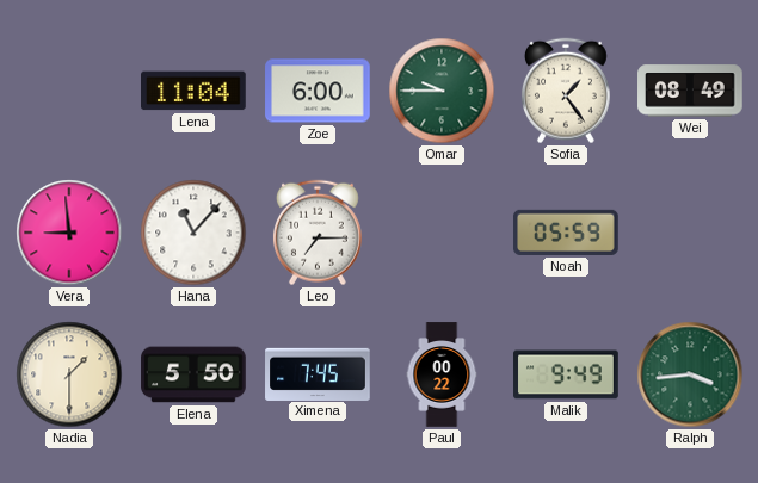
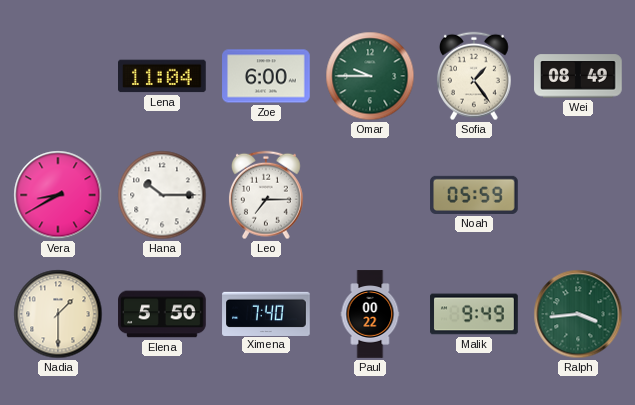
Vera: 8:59 -> 8:40
Hana: 11:07 -> 10:15
Ximena: 7:45 -> 7:40
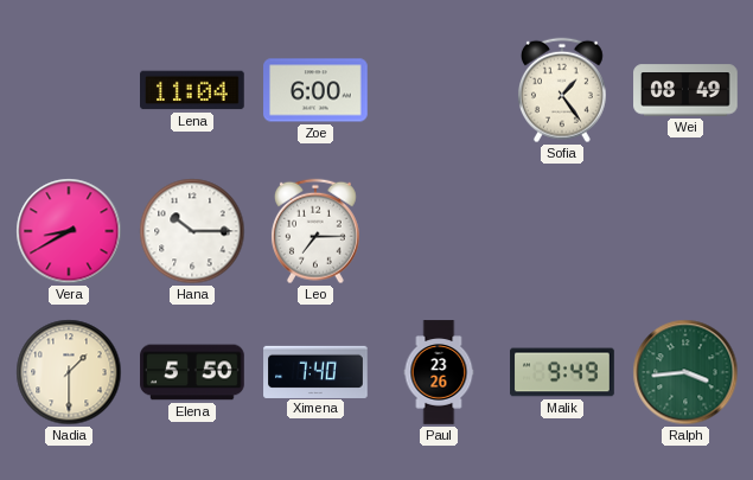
Omar: 9:45 -> none
Noah: 05:59 -> none
Paul: 00:22 -> 23:26
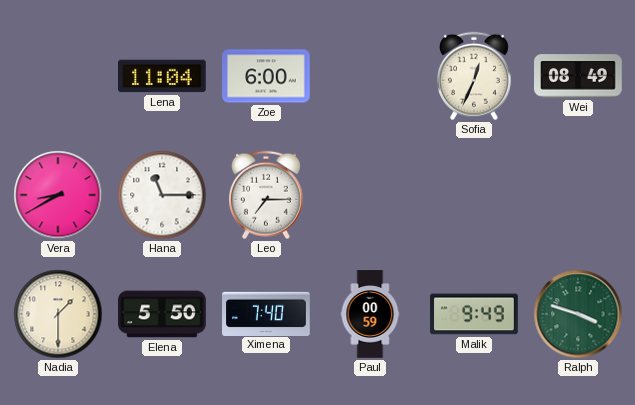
Sofia: 1:24 -> 12:34
Hana: 10:15 -> 11:15
Paul: 23:26 -> 00:59
Ralph: 3:44 -> 3:48
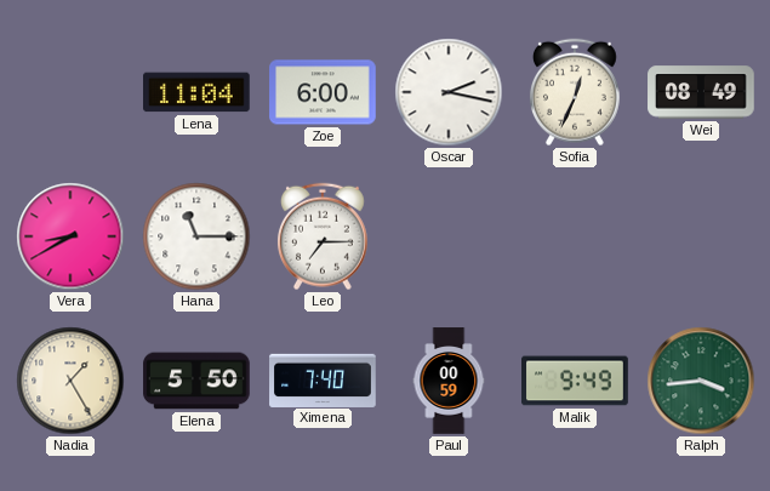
Oscar: none -> 2:17
Nadia: 1:30 -> 1:25
Ralph: 3:48 -> 3:44
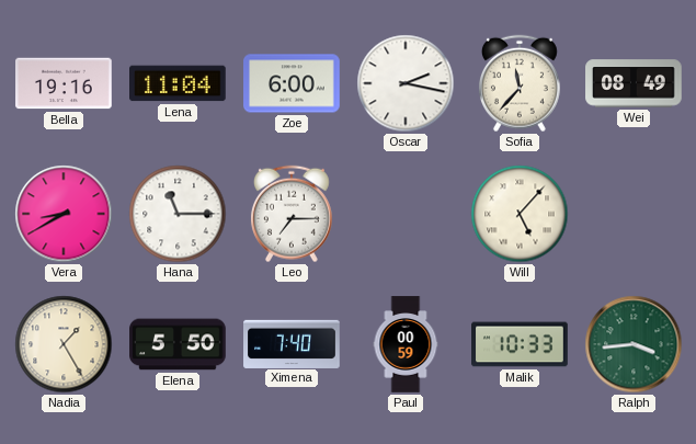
Bella: none -> 19:16
Sofia: 12:34 -> 11:37
Will: none -> 5:07
Malik: 9:49 -> 10:33
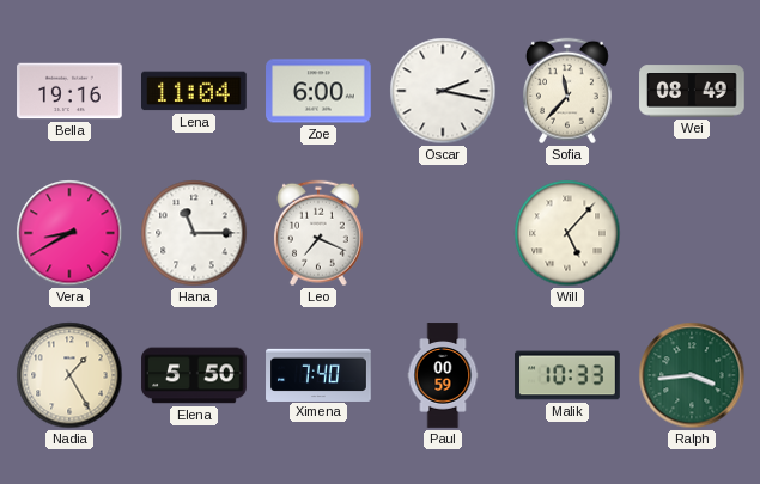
Leo: 7:15 -> 7:19
